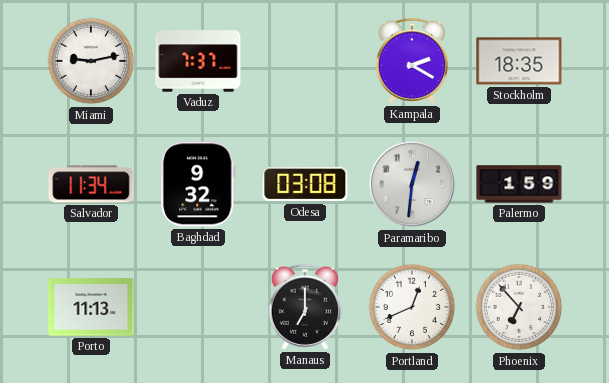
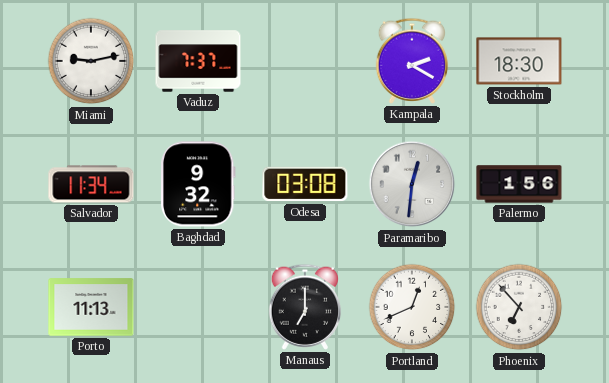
Stockholm: 18:35 -> 18:30
Palermo: 1:59 -> 1:56
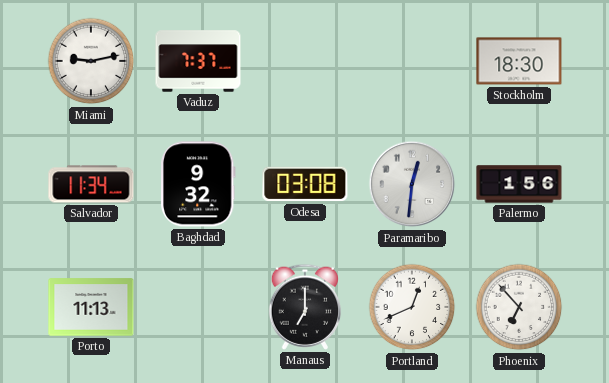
Kampala: 2:20 -> none
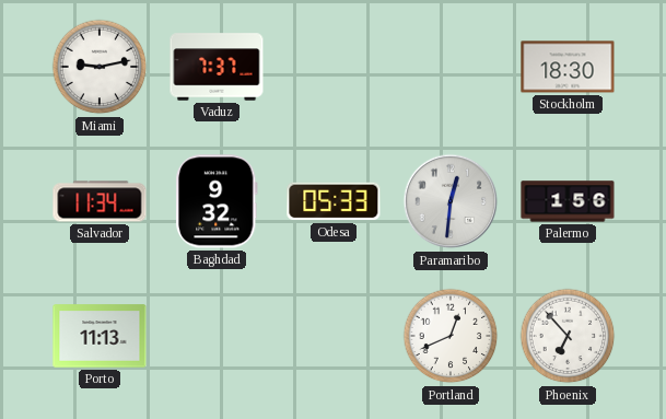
Odesa: 03:08 -> 05:33
Manaus: 7:00 -> none
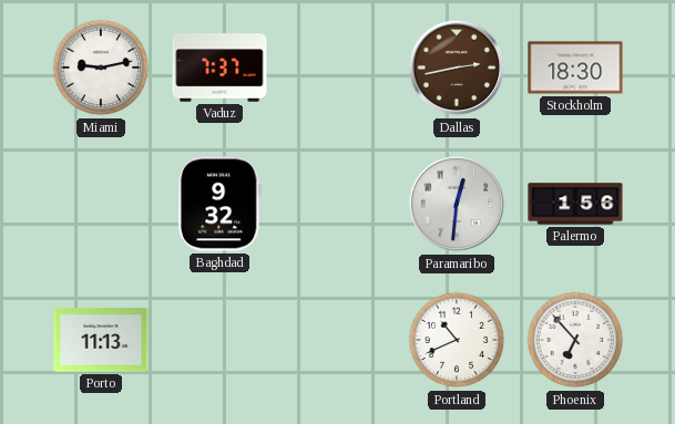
Dallas: none -> 2:43
Salvador: 11:34 -> none
Odesa: 05:33 -> none
Portland: 12:41 -> 10:41
